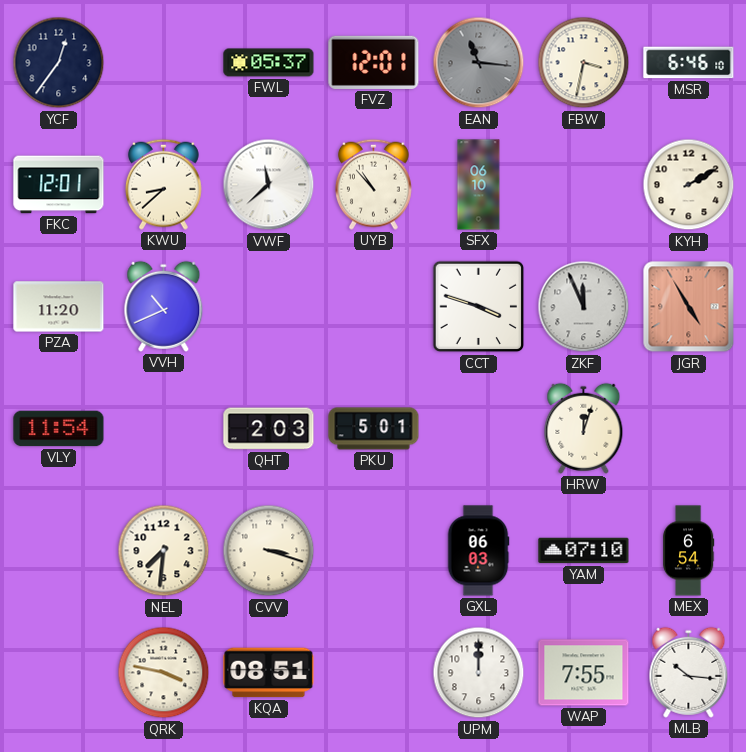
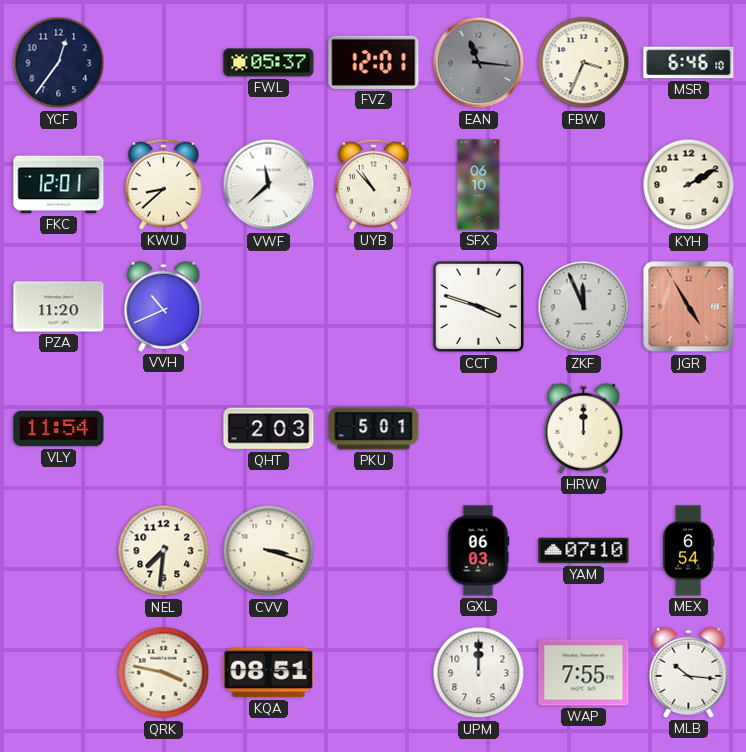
FBW: 3:32 -> 3:34
HRW: 12:03 -> 12:00
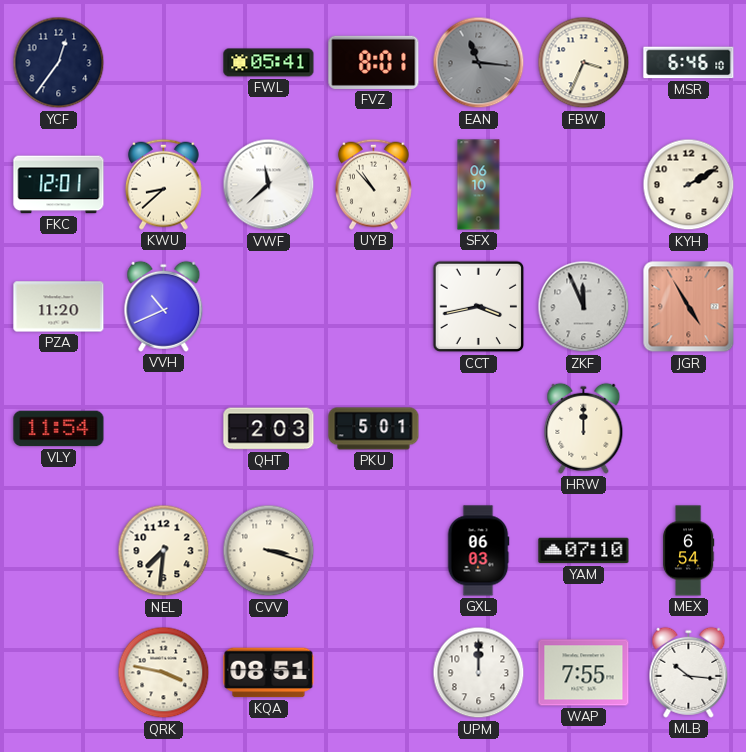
FWL: 05:37 -> 05:41
FVZ: 12:01 -> 8:01
CCT: 3:48 -> 3:43
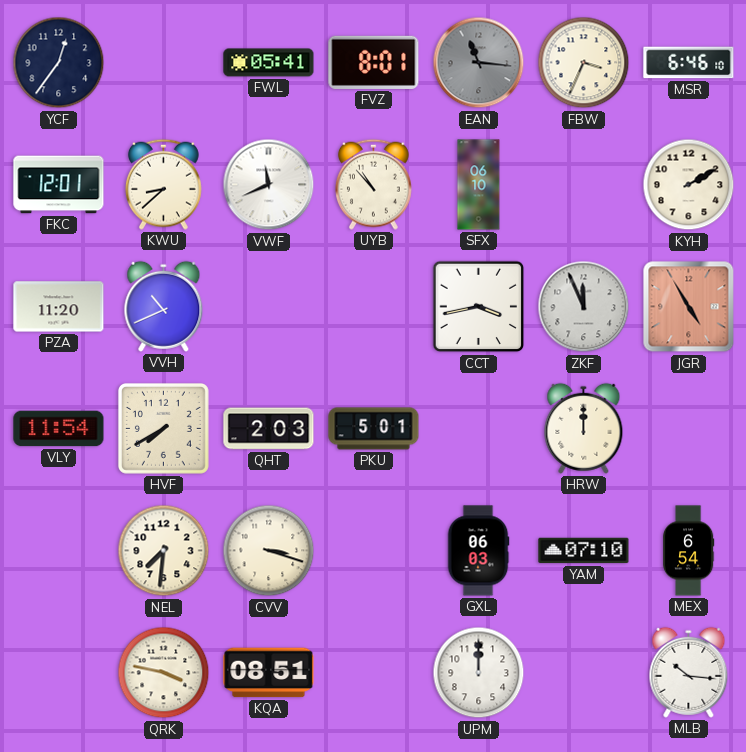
VWF: 11:38 -> 11:41
HVF: none -> 7:40
WAP: 7:55 -> none
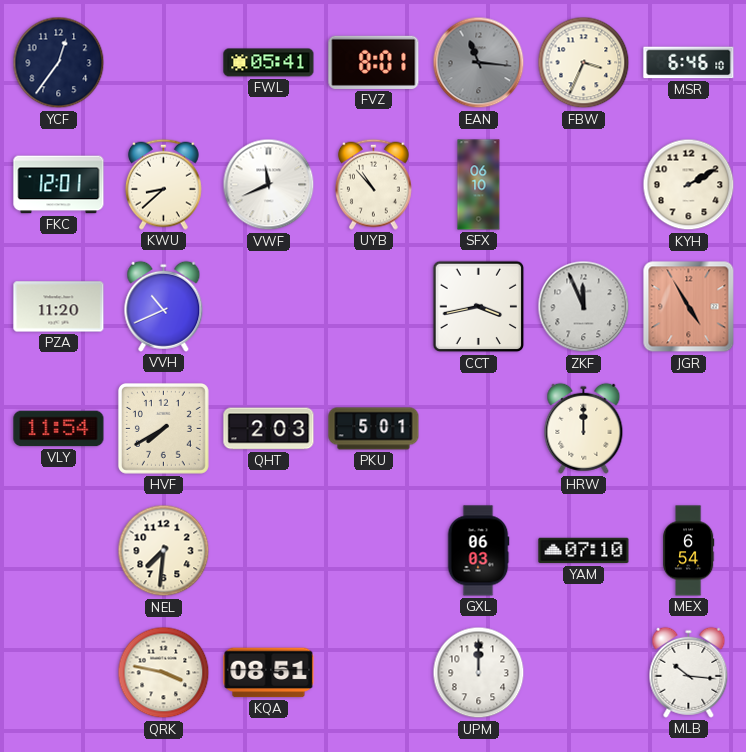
CVV: 3:18 -> none
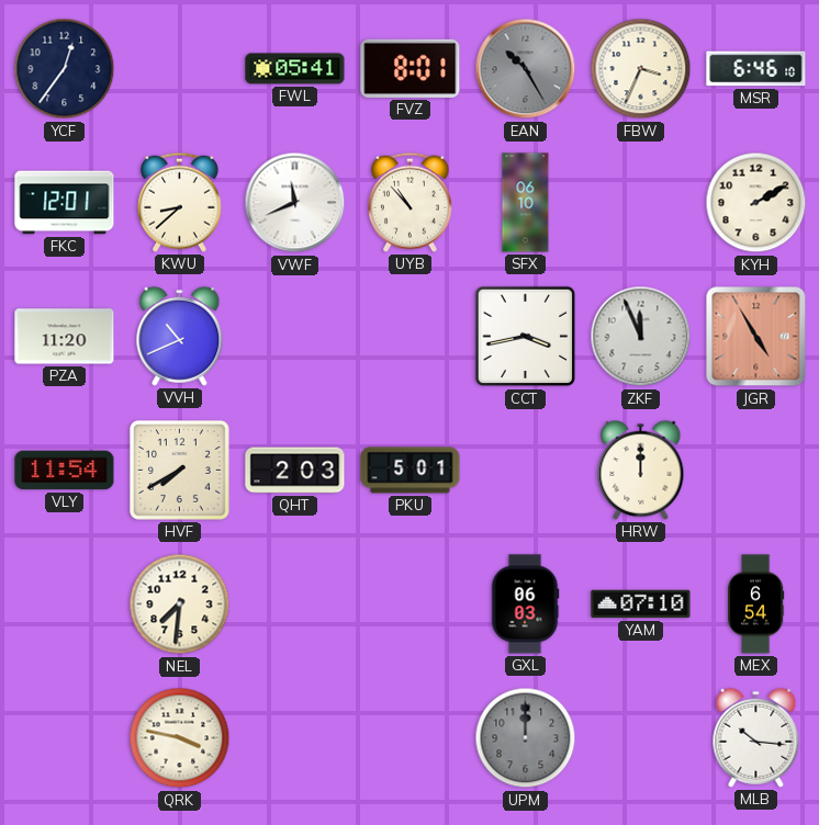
EAN: 11:16 -> 10:25
KQA: 08:51 -> none
UPM dial: white -> grey
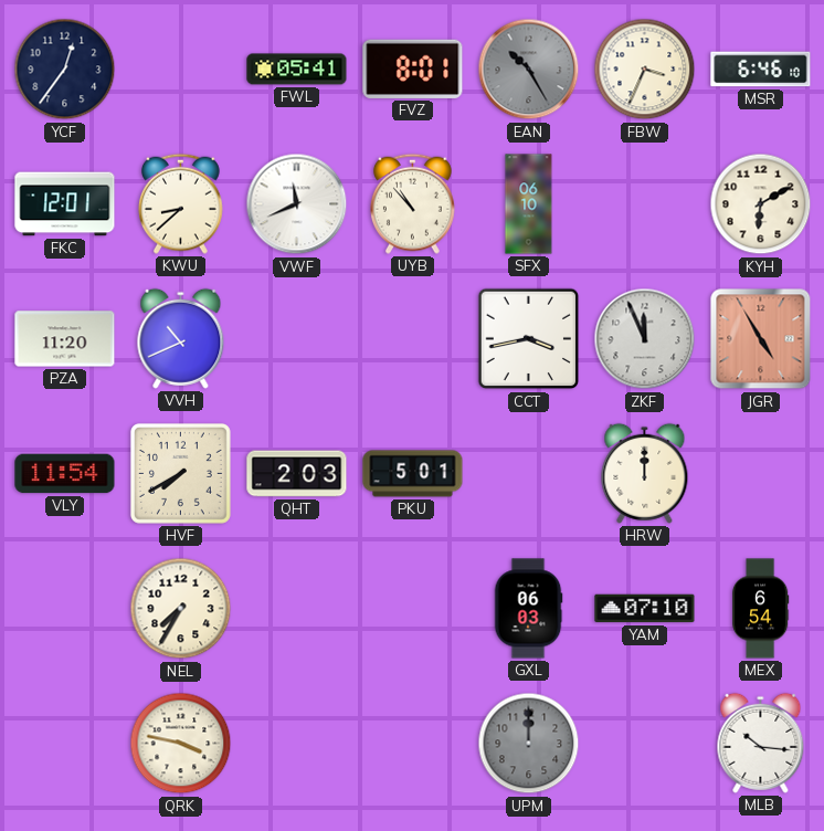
KYH: 2:10 -> 6:10
NEL: 7:31 -> 7:35
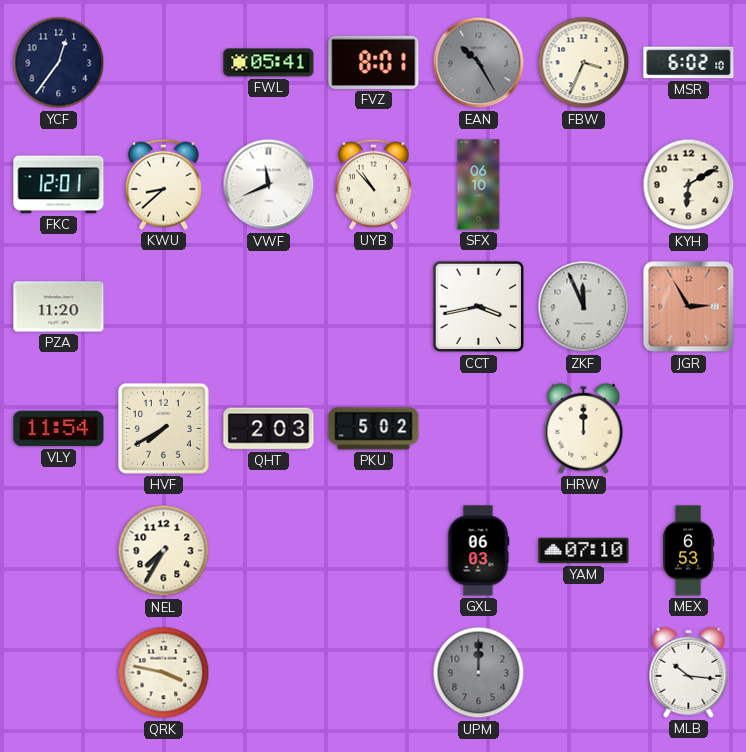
MSR: 6:46 -> 6:02
VVH: 10:41 -> none
JGR: 4:55 -> 2:55
PKU: 5:01 -> 5:02
MEX: 6:54 -> 6:53
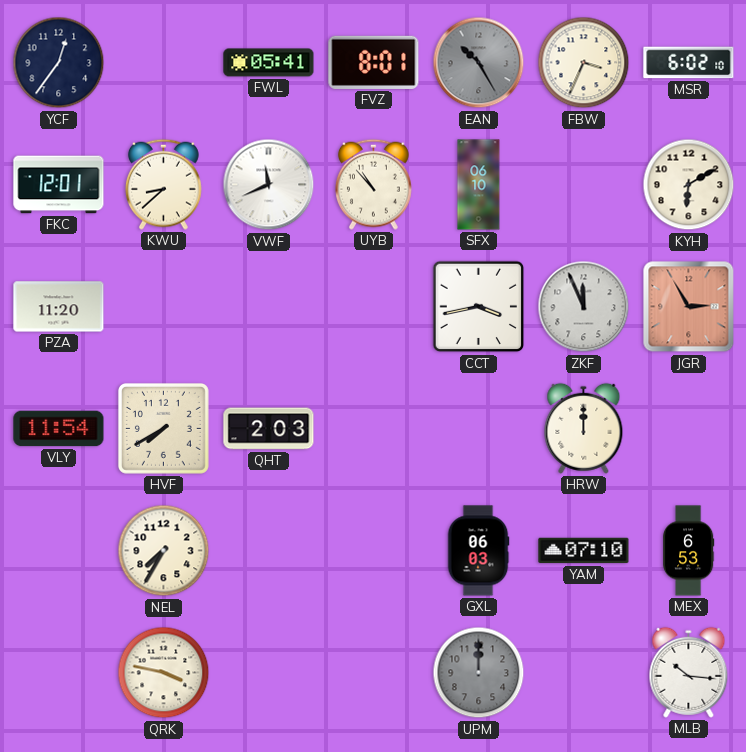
PKU: 5:02 -> none
